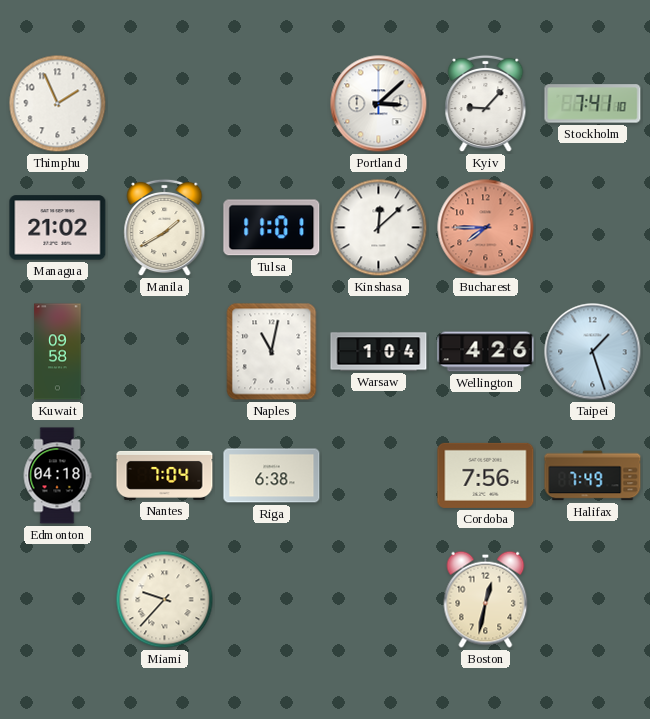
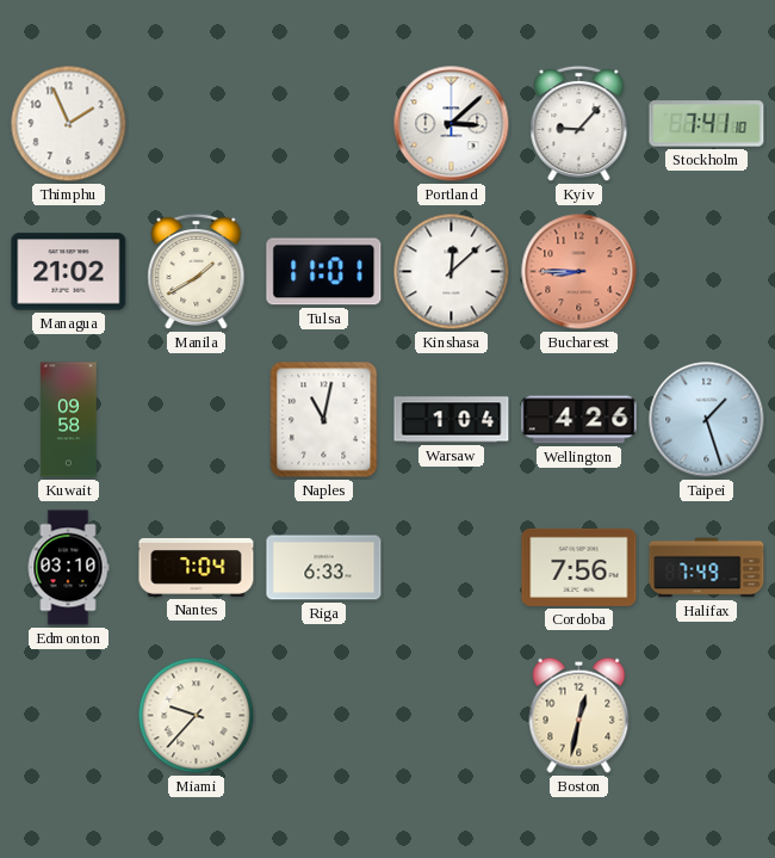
Bucharest: 7:45 -> 8:45
Edmonton: 04:18 -> 03:10
Riga: 6:38 -> 6:33
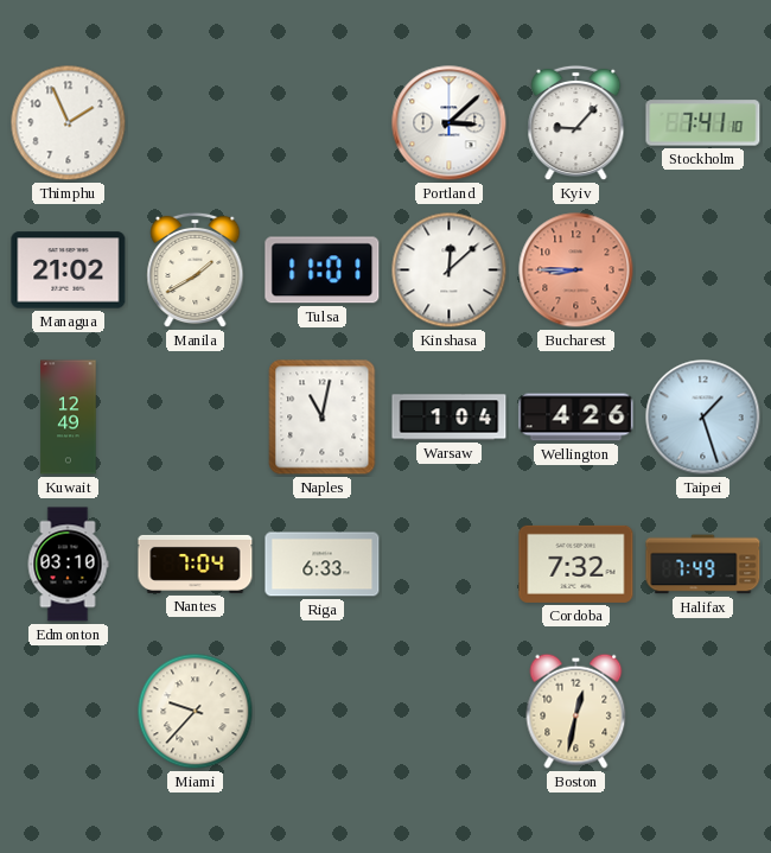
Kuwait: 09:58 -> 12:49
Cordoba: 7:56 -> 7:32
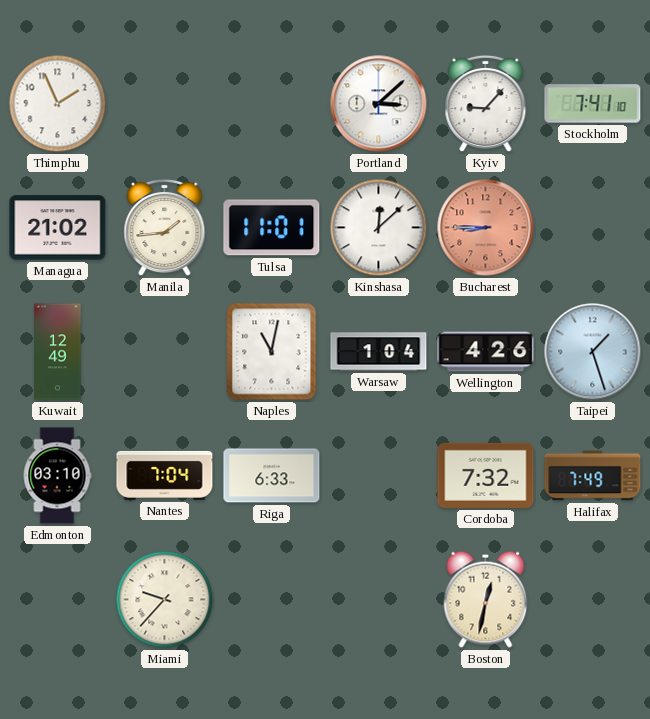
Manila: 1:40 -> 1:44
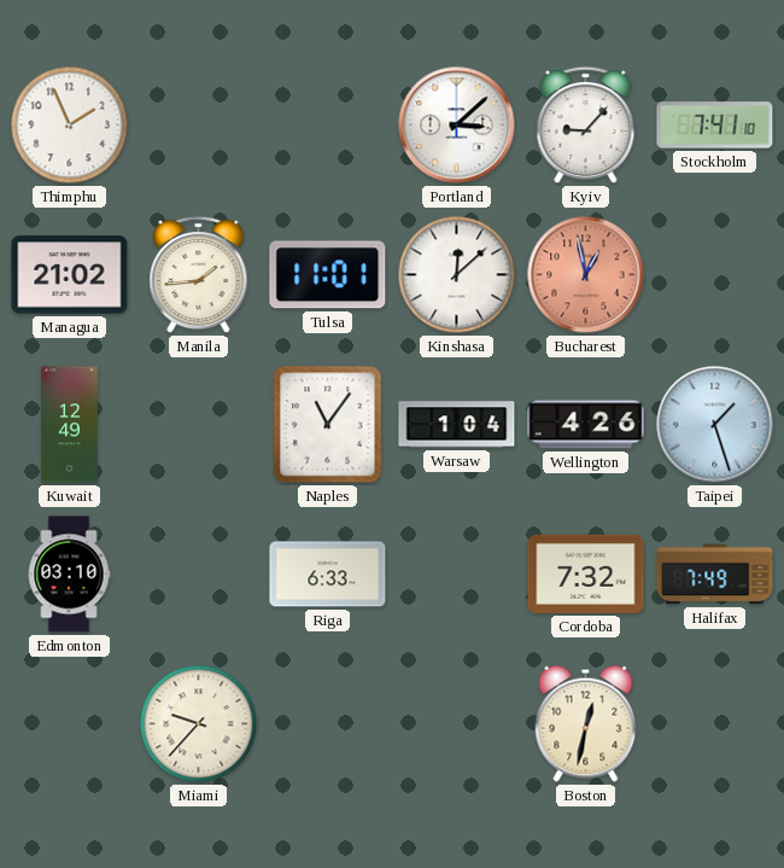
Bucharest: 8:45 -> 12:58
Naples: 11:02 -> 11:06
Nantes: 7:04 -> none
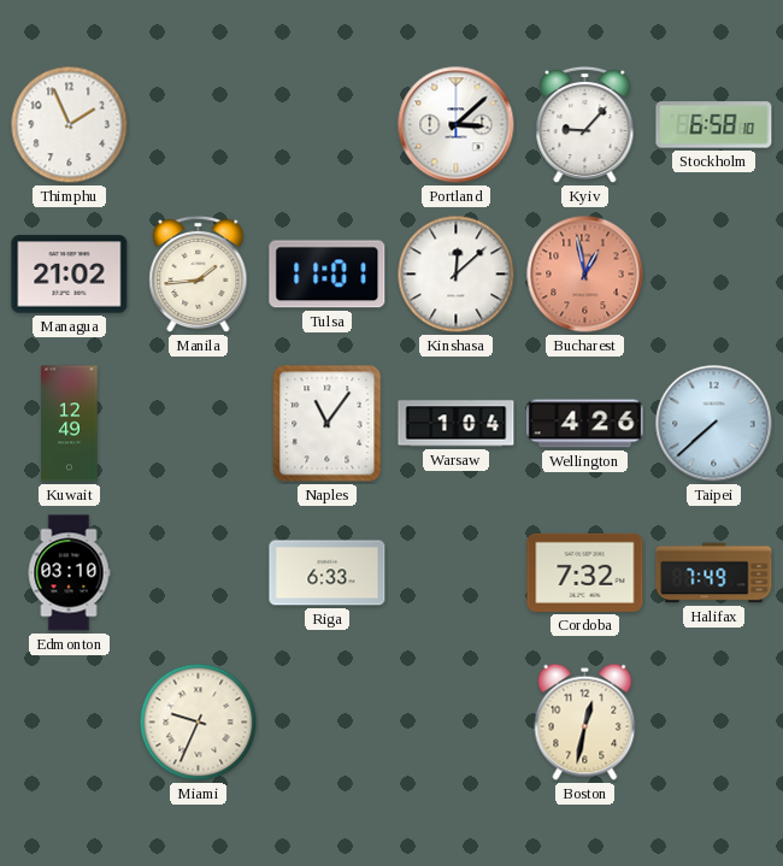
Stockholm: 7:41 -> 6:58
Taipei: 1:27 -> 7:38
Miami: 9:37 -> 9:34
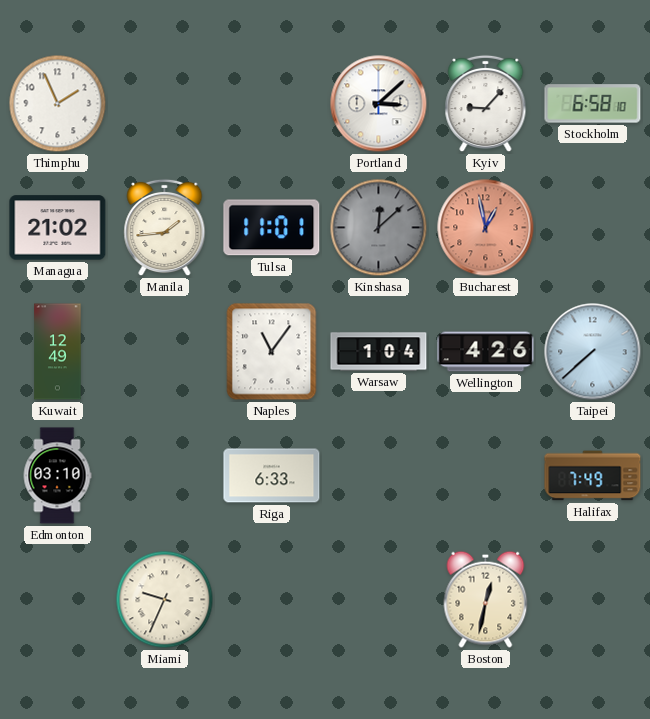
Kinshasa dial: white -> grey
Cordoba: 7:32 -> none
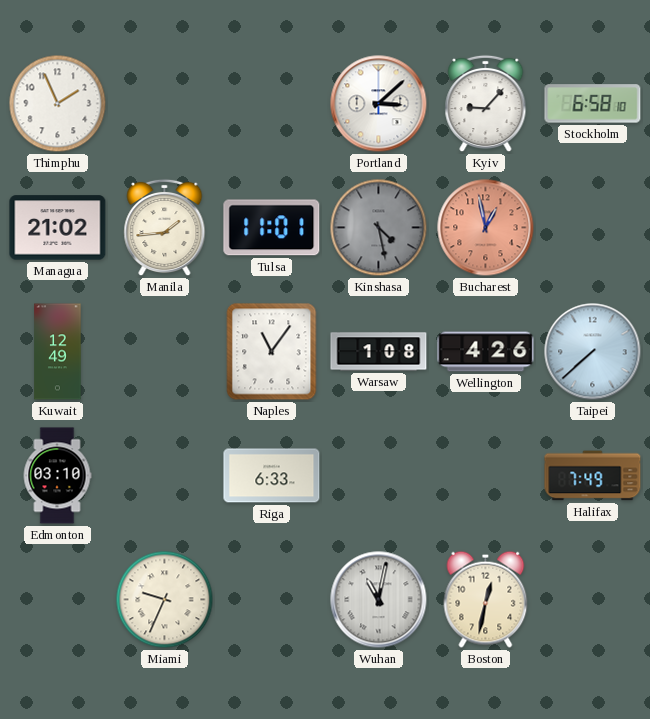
Kinshasa: 12:08 -> 4:28
Warsaw: 1:04 -> 1:08
Wuhan: none -> 11:02
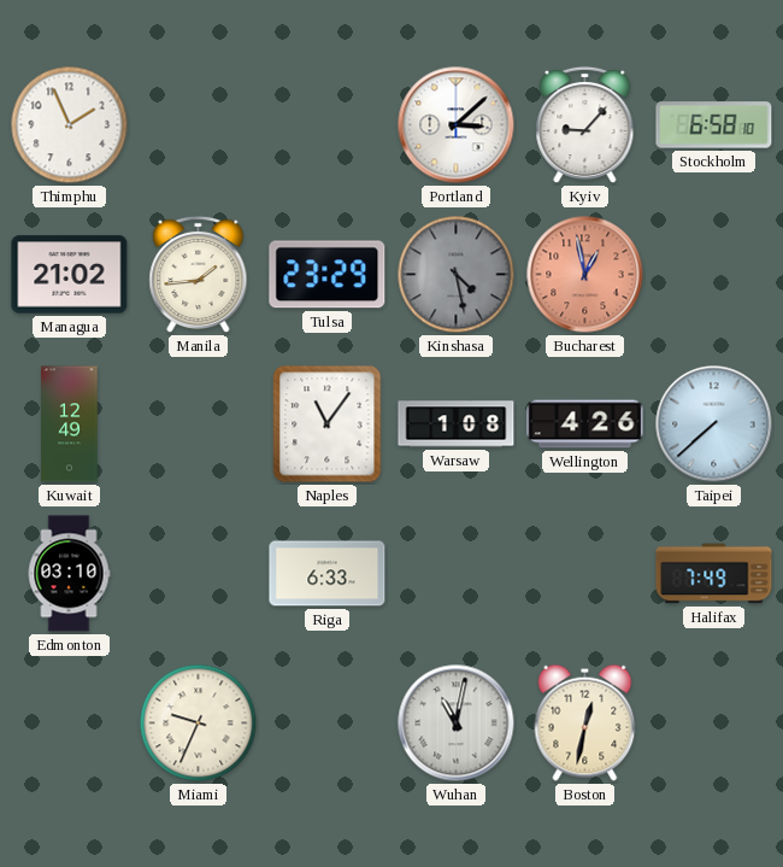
Tulsa: 11:01 -> 23:29
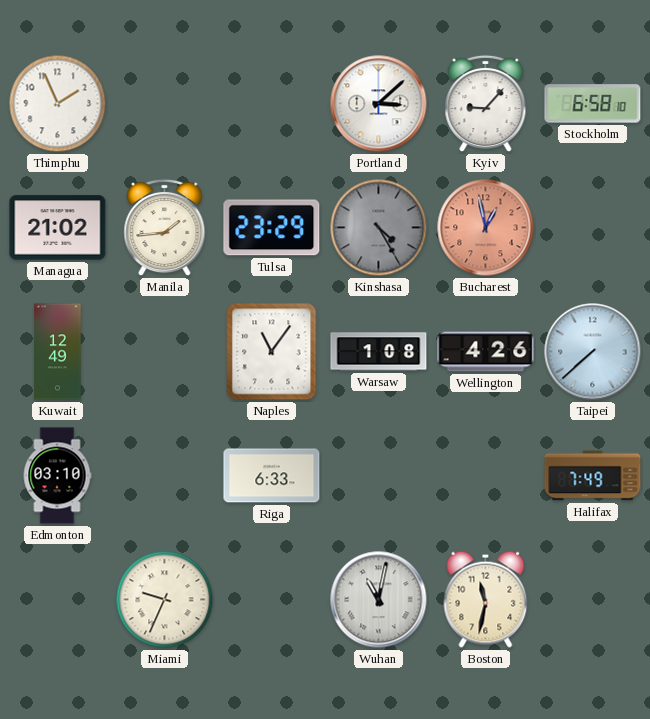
Kinshasa: 4:28 -> 4:25
Boston: 12:32 -> 11:32
